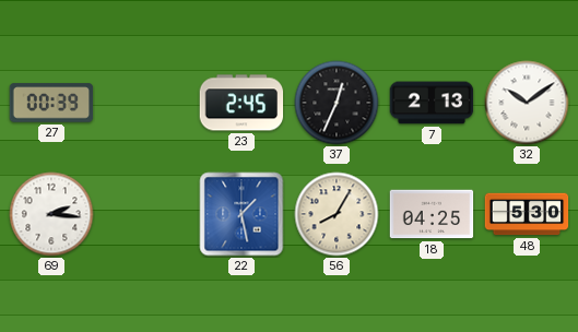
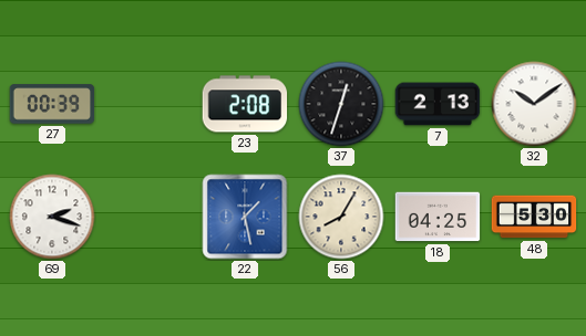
23: 2:45 -> 2:08
37: 12:34 -> 12:33
69: 2:16 -> 2:18
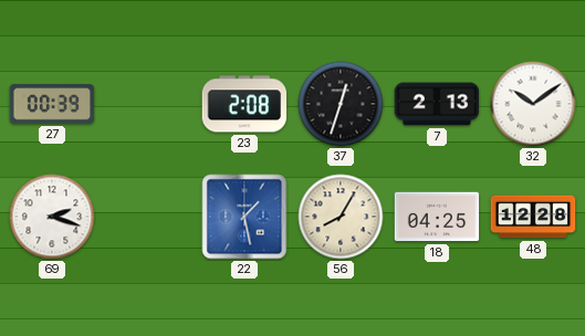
48: 5:30 -> 12:28
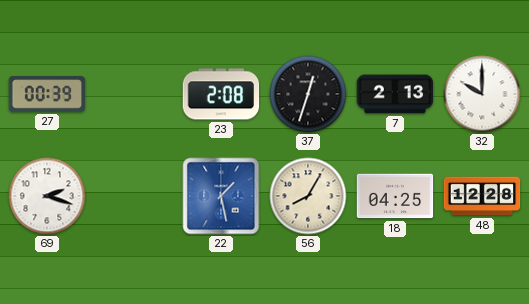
32: 10:09 -> 10:00
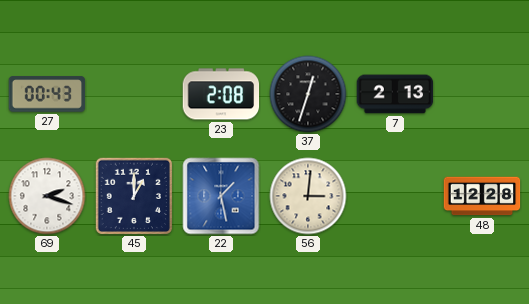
27: 00:39 -> 00:43
32: 10:00 -> none
45: none -> 1:00
56: 8:05 -> 3:01
18: 04:25 -> none
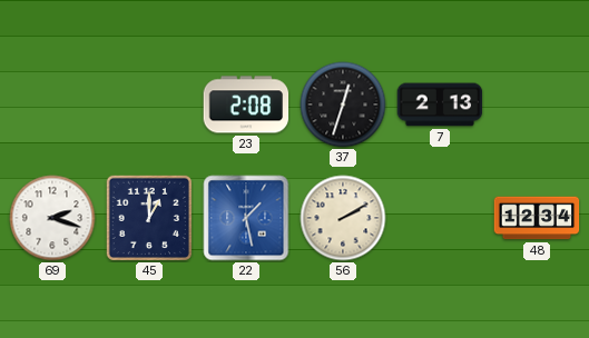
27: 00:43 -> none
56: 3:01 -> 2:10
48: 12:28 -> 12:34
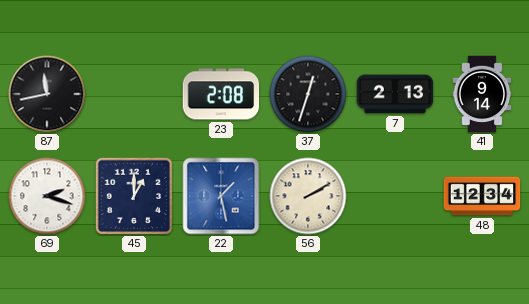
87: none -> 11:43
41: none -> 9:14
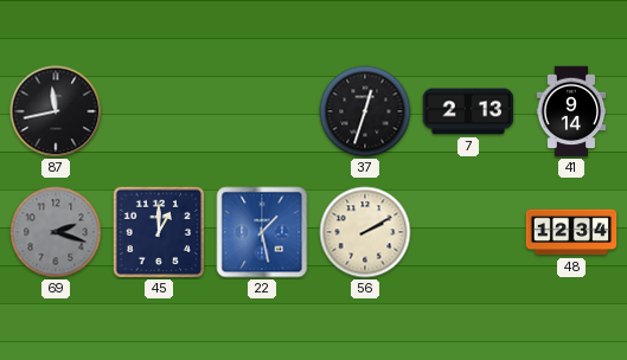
23: 2:08 -> none
69 dial: white -> grey
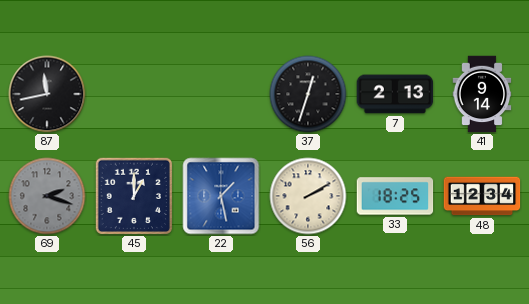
33: none -> 18:25
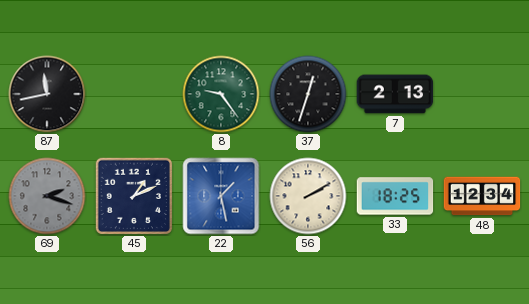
8: none -> 9:24
41: 9:14 -> none
45: 1:00 -> 1:11
